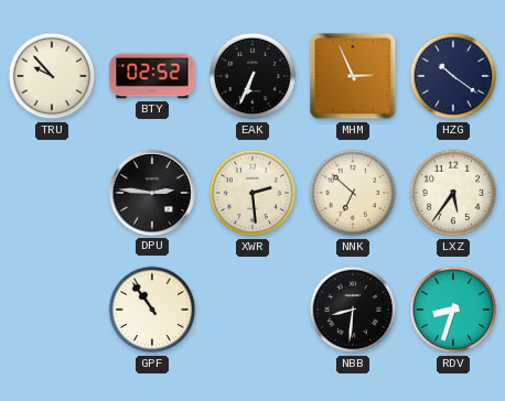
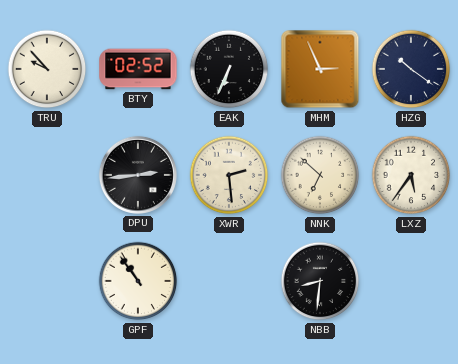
DPU: 2:46 -> 2:44
RDV: 8:33 -> none
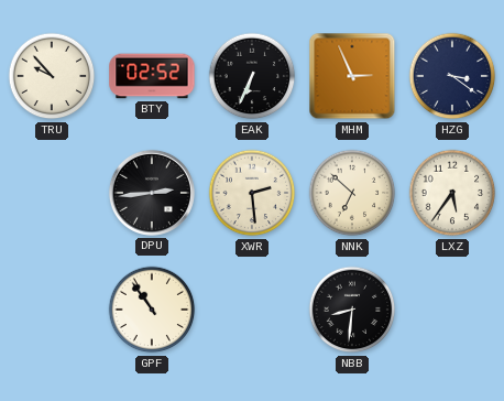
HZG: 10:21 -> 3:21
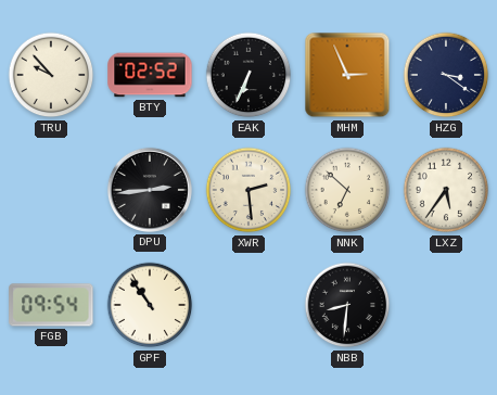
FGB: none -> 09:54
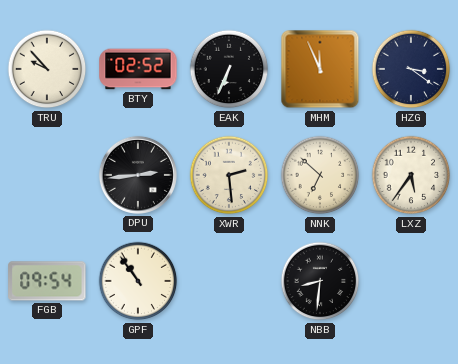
MHM: 2:56 -> 11:56
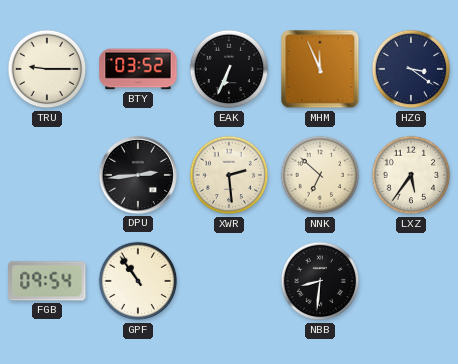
TRU: 9:53 -> 9:15
BTY: 02:52 -> 03:52
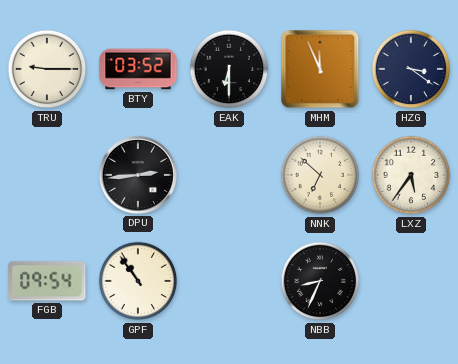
EAK: 6:34 -> 6:30
XWR: 2:29 -> none
NBB: 8:31 -> 8:34
